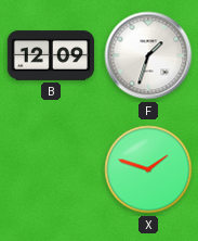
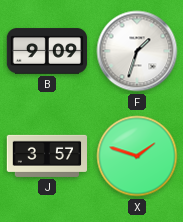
B: 12:09 -> 9:09
J: none -> 3:57
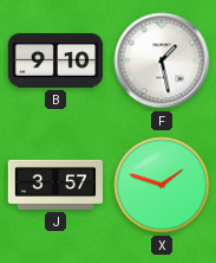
B: 9:09 -> 9:10
F: 1:33 -> 1:28
